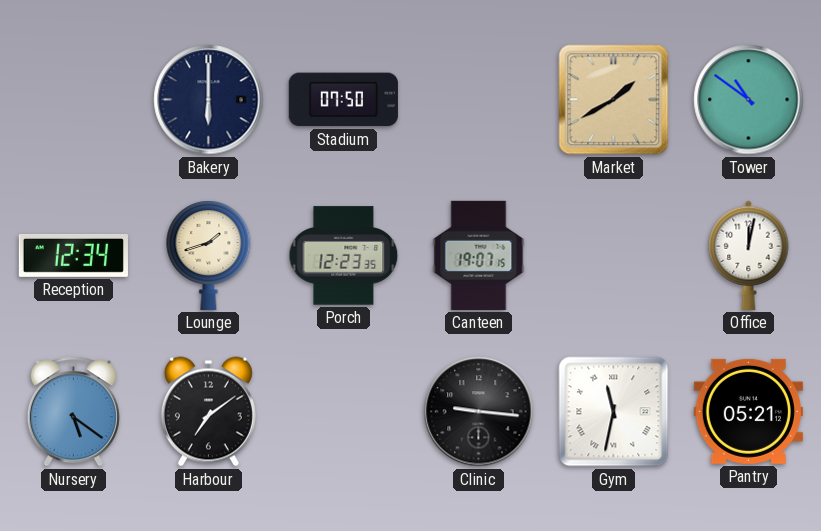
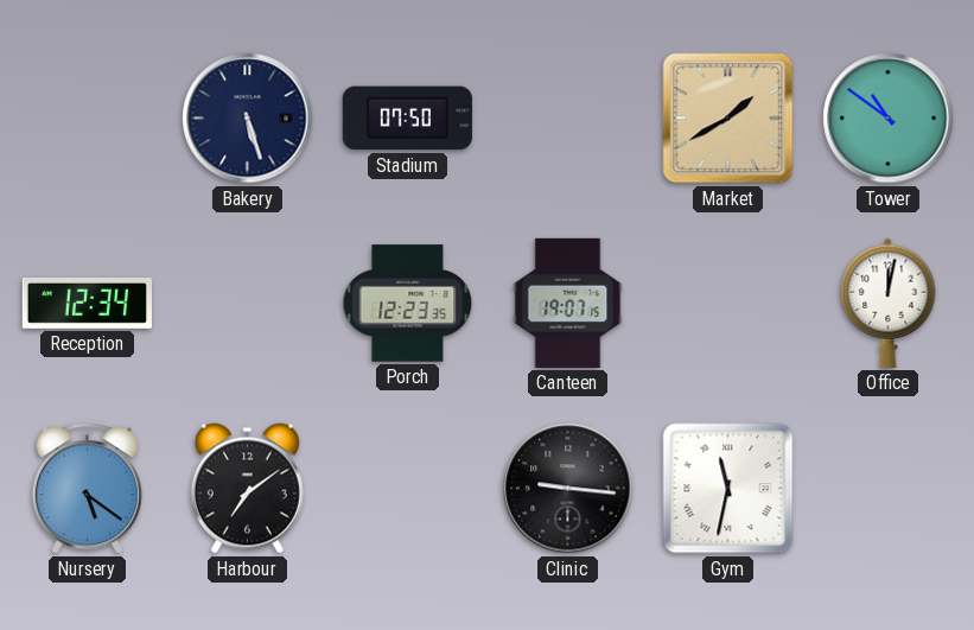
Bakery: 6:00 -> 5:27
Lounge: 1:42 -> none
Pantry: 05:21 -> none
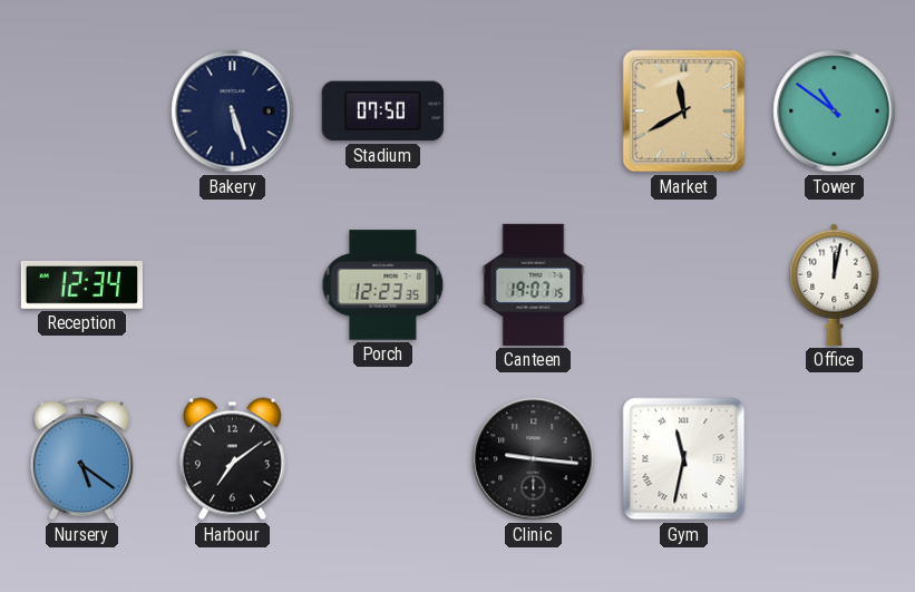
Market: 1:40 -> 11:40
